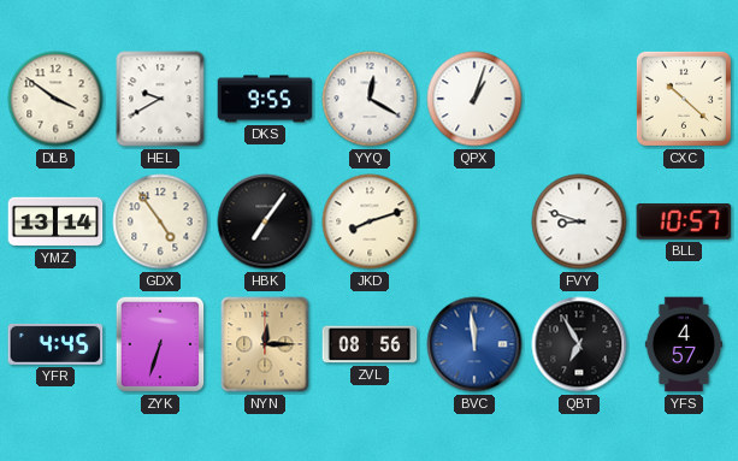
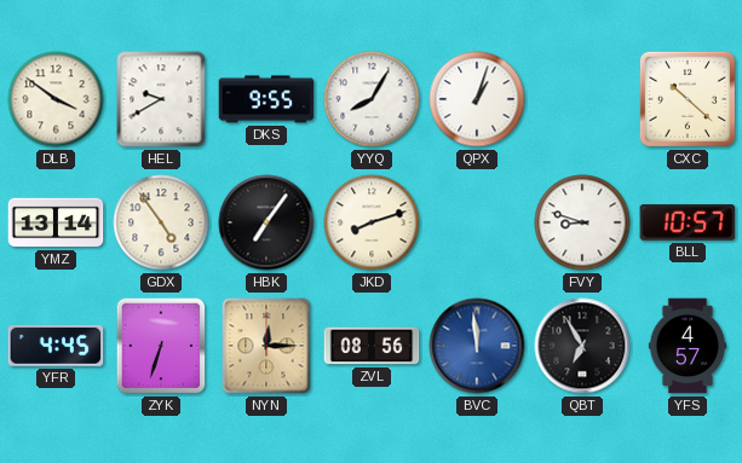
YYQ: 12:20 -> 8:05
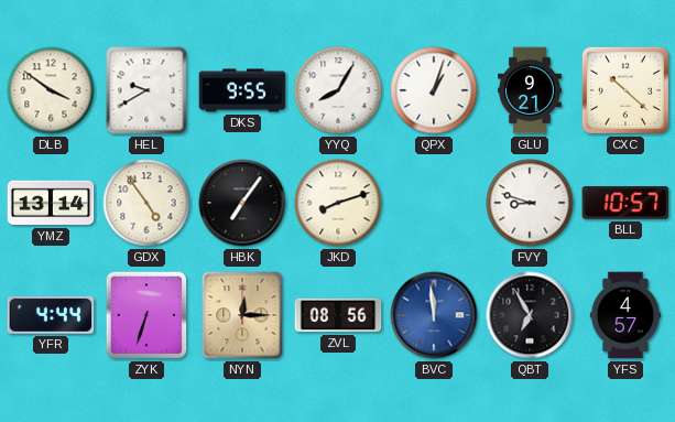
GLU: none -> 9:21
YFR: 4:45 -> 4:44
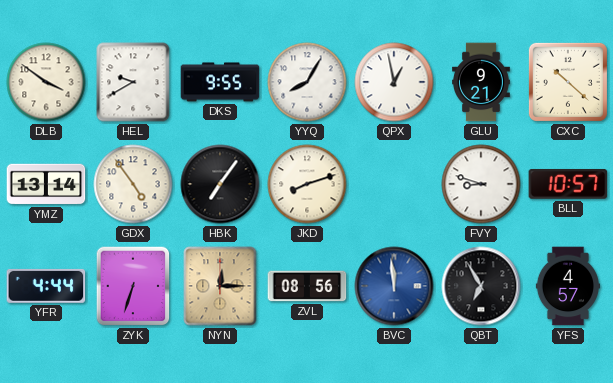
QPX: 1:03 -> 12:58
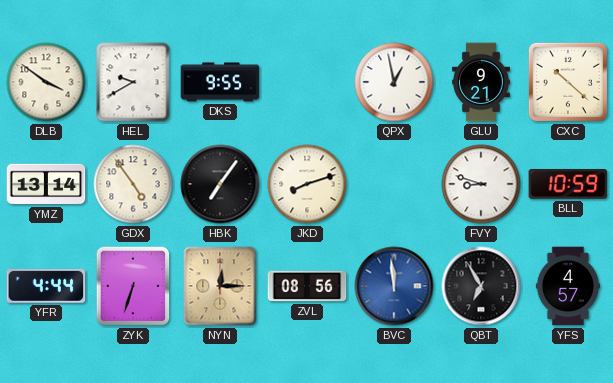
YYQ: 8:05 -> none
BLL: 10:57 -> 10:59
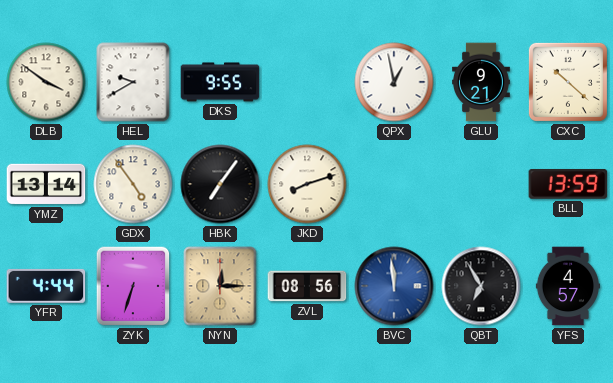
FVY: 8:48 -> none
BLL: 10:59 -> 13:59
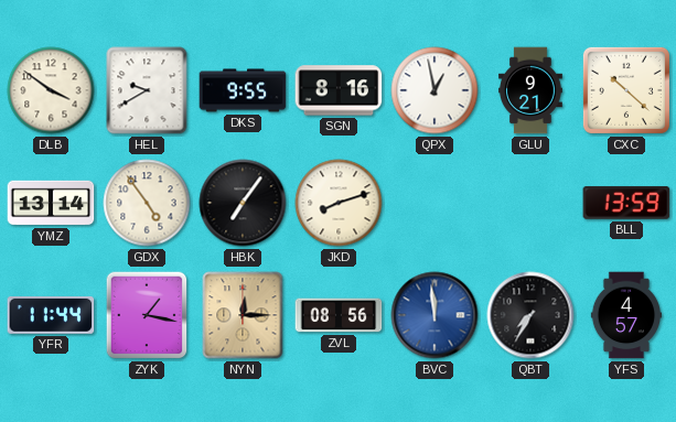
SGN: none -> 8:16
YFR: 4:44 -> 11:44
ZYK: 6:33 -> 1:17
QBT: 6:55 -> 7:35
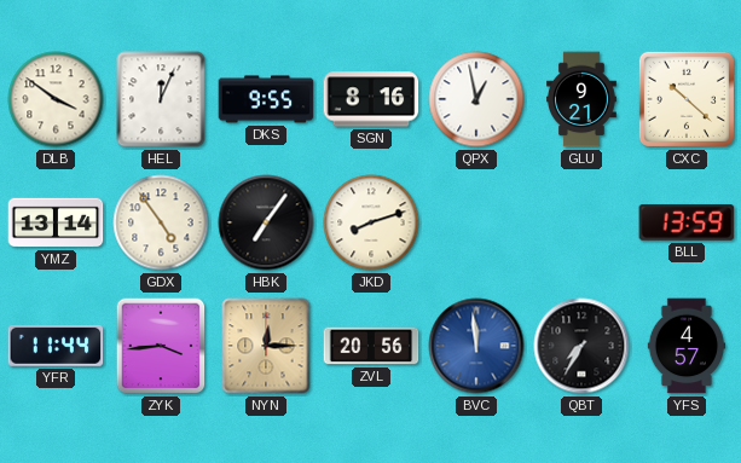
HEL: 9:40 -> 12:04
ZYK: 1:17 -> 3:44
ZVL: 08:56 -> 20:56
